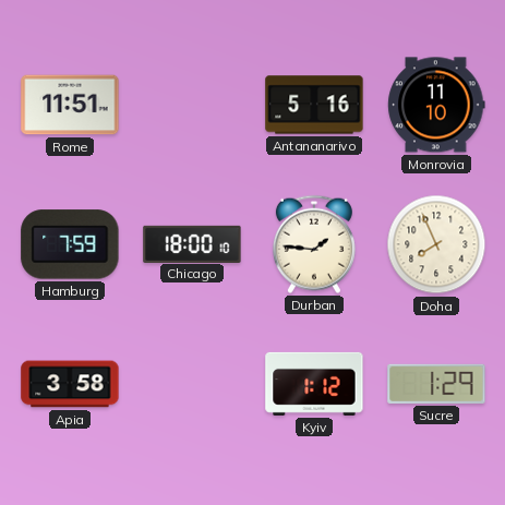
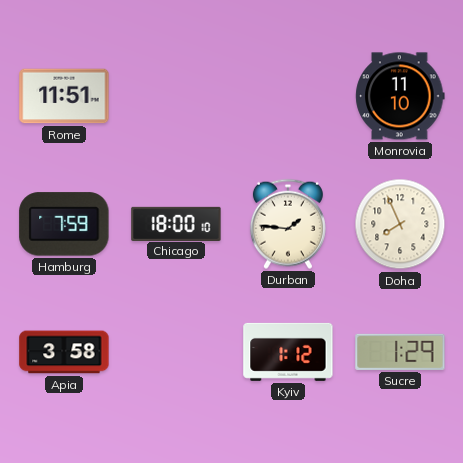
Antananarivo: 5:16 -> none
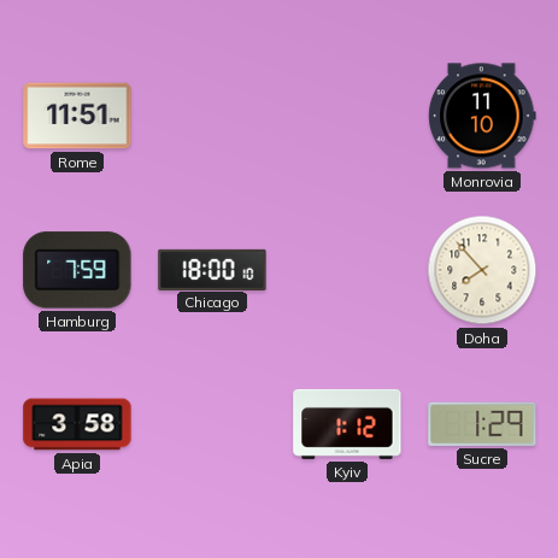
Durban: 1:46 -> none
Doha: 7:56 -> 7:53
